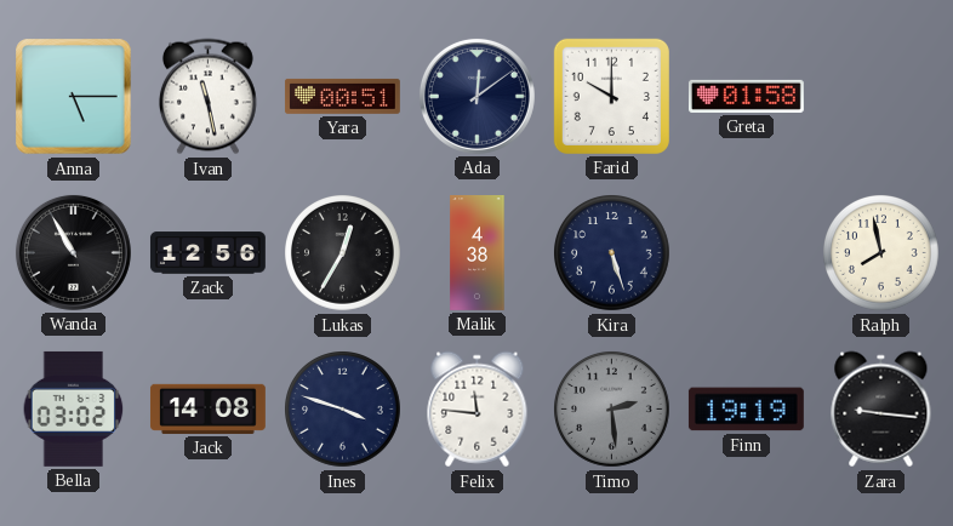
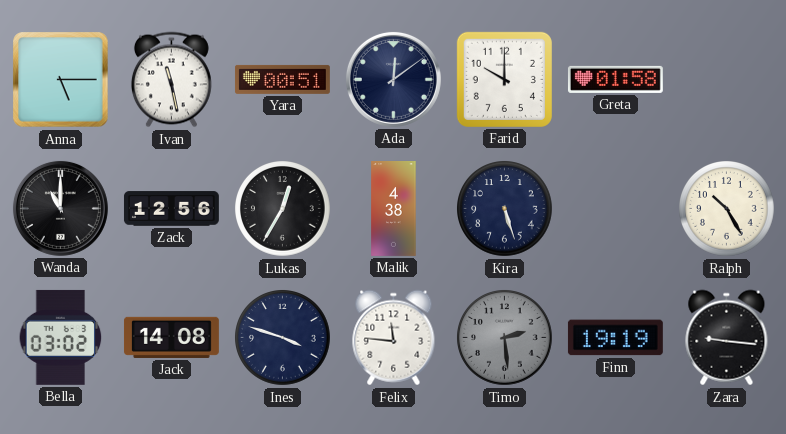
Wanda: 10:55 -> 11:00
Ralph: 7:58 -> 10:25
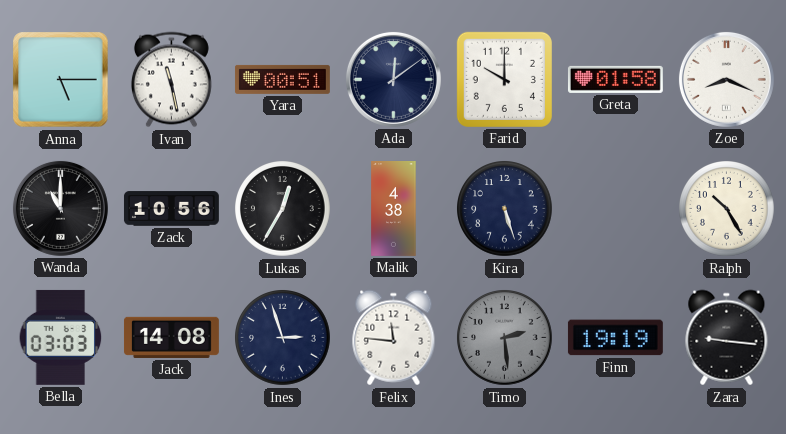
Zoe: none -> 8:19
Zack: 12:56 -> 10:56
Bella: 03:02 -> 03:03
Ines: 3:48 -> 2:57
